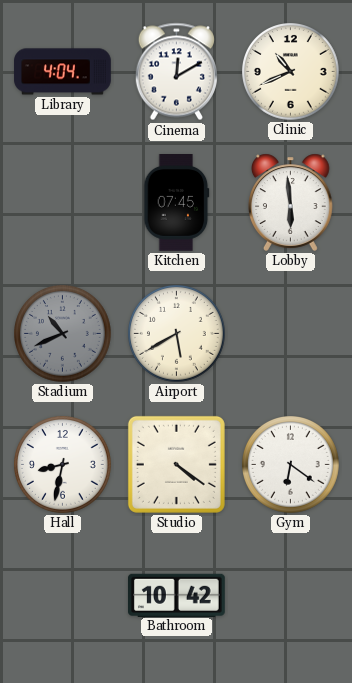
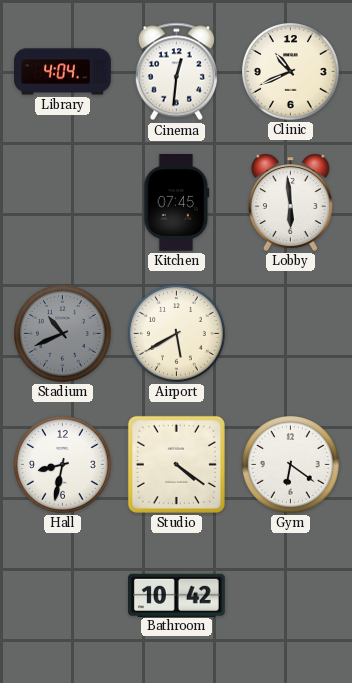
Cinema: 12:10 -> 12:31
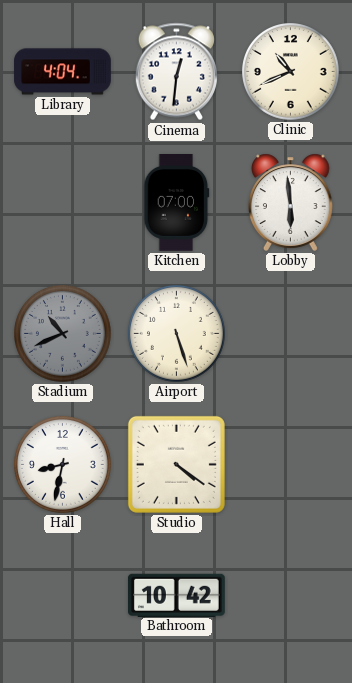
Kitchen: 07:45 -> 07:00
Airport: 5:40 -> 5:27
Gym: 6:21 -> none
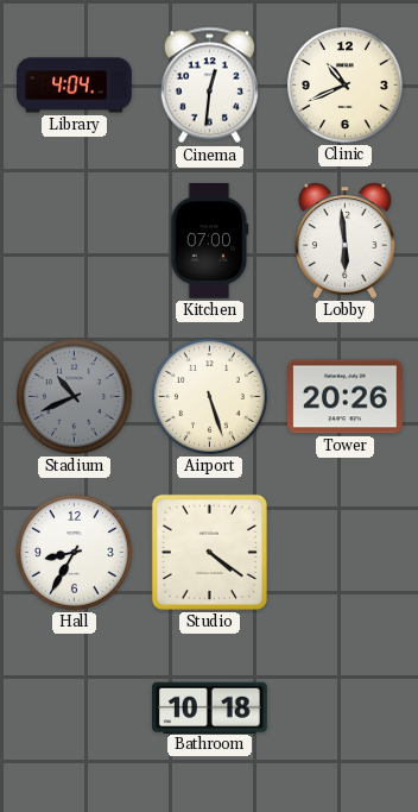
Tower: none -> 20:26
Hall: 8:32 -> 8:35
Bathroom: 10:42 -> 10:18
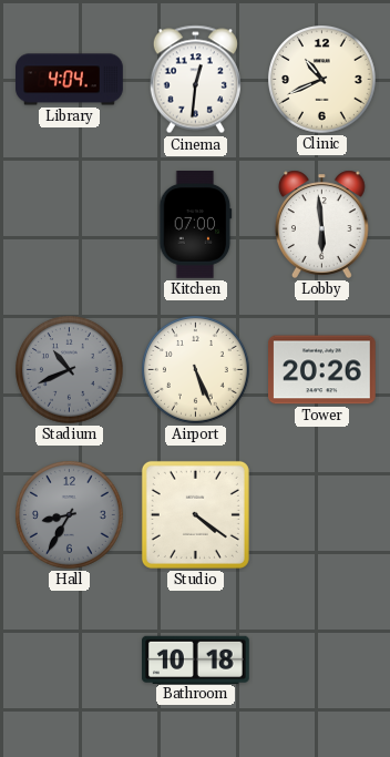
Airport: 5:27 -> 5:26
Hall dial: white -> grey
